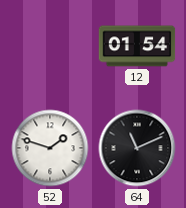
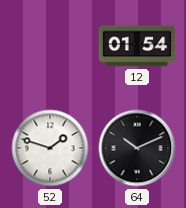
64: 11:11 -> 10:11
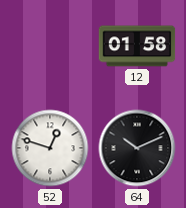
12: 01:54 -> 01:58
52: 1:48 -> 12:48
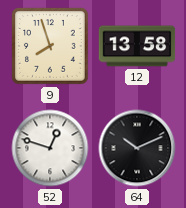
9: none -> 7:57
12: 01:58 -> 13:58
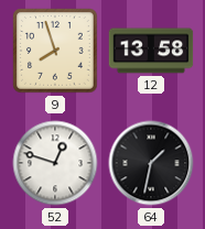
64: 10:11 -> 1:32
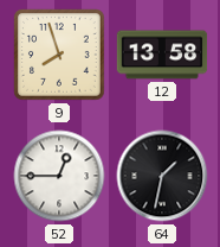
52: 12:48 -> 12:45
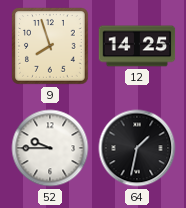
12: 13:58 -> 14:25
52: 12:45 -> 9:45
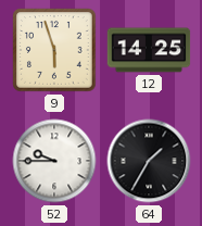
9: 7:57 -> 5:57
64: 1:32 -> 1:35
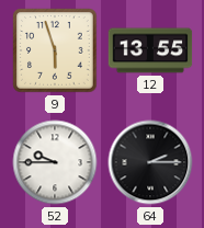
12: 14:25 -> 13:55
64: 1:35 -> 2:15
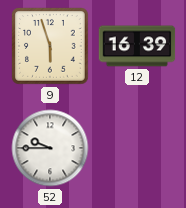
12: 13:55 -> 16:39
64: 2:15 -> none
